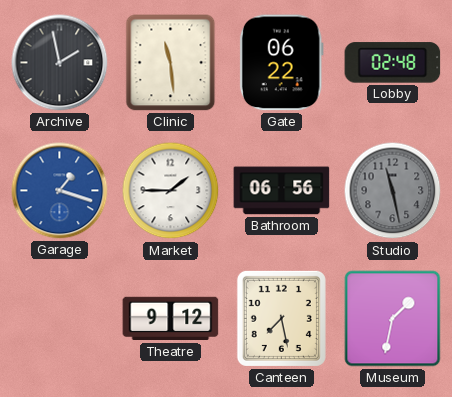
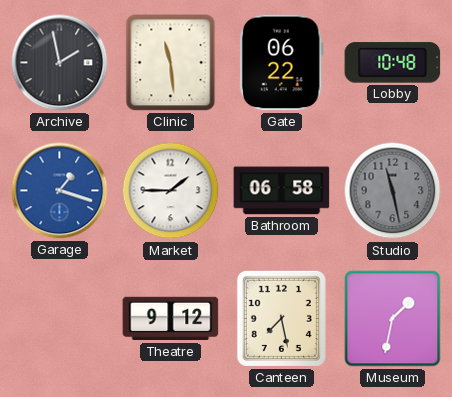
Lobby: 02:48 -> 10:48
Bathroom: 06:56 -> 06:58
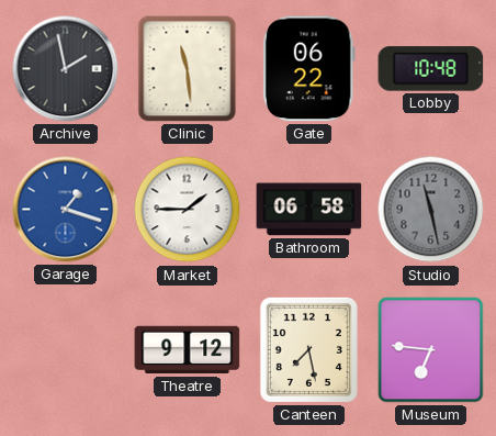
Museum: 1:32 -> 6:46
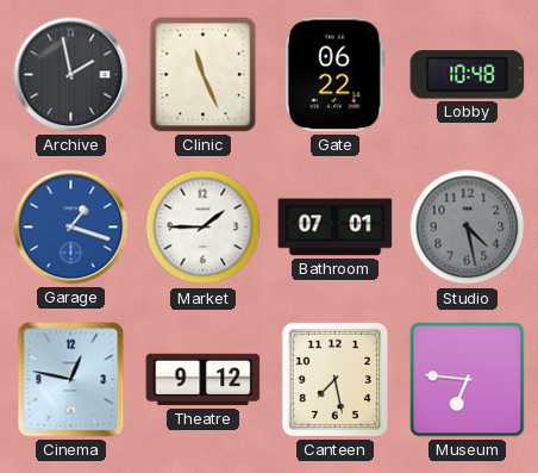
Clinic: 11:29 -> 11:26
Bathroom: 06:58 -> 07:01
Studio: 11:28 -> 4:28
Cinema: none -> 12:47
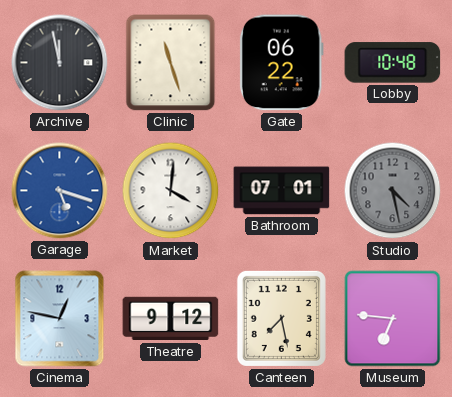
Archive: 1:58 -> 11:58
Clinic: 11:26 -> 11:27
Garage: 1:18 -> 5:18
Market: 1:45 -> 4:01
